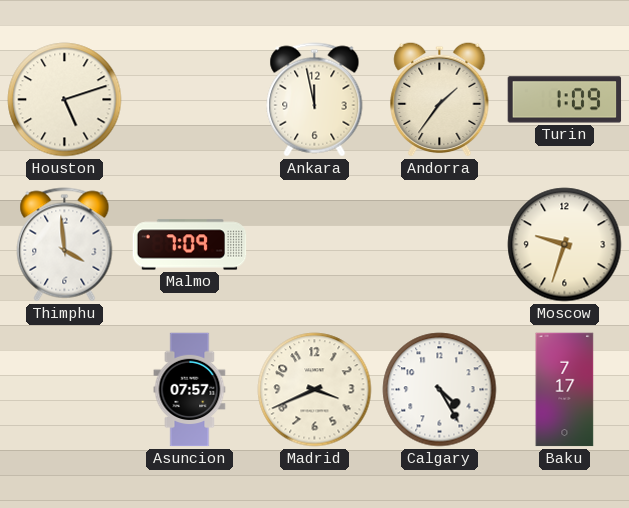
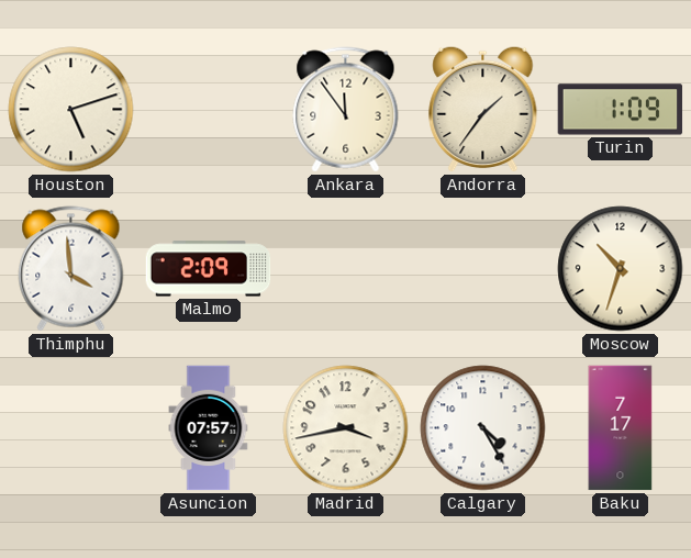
Ankara: 11:58 -> 11:54
Malmo: 7:09 -> 2:09
Moscow: 9:33 -> 10:33
Madrid: 3:41 -> 3:43
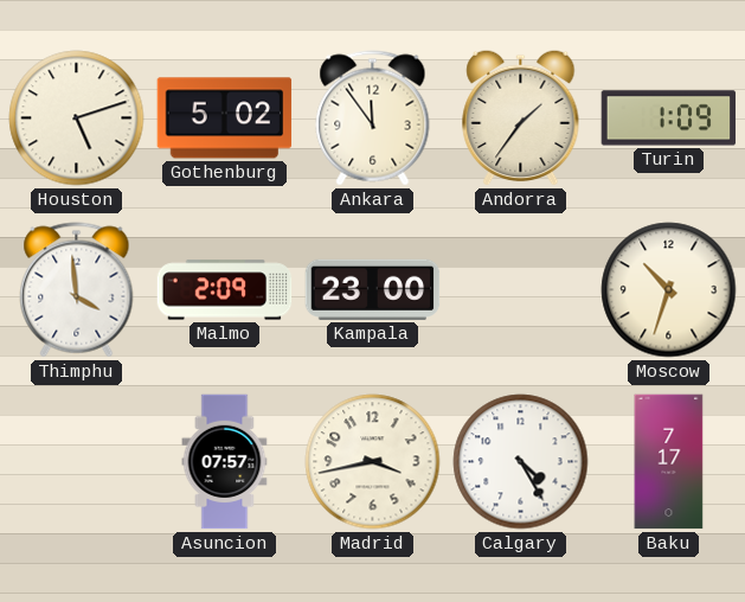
Gothenburg: none -> 5:02
Kampala: none -> 23:00
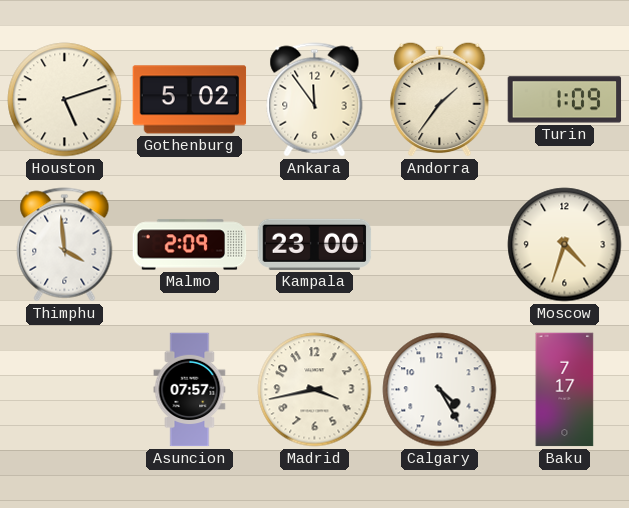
Moscow: 10:33 -> 4:33
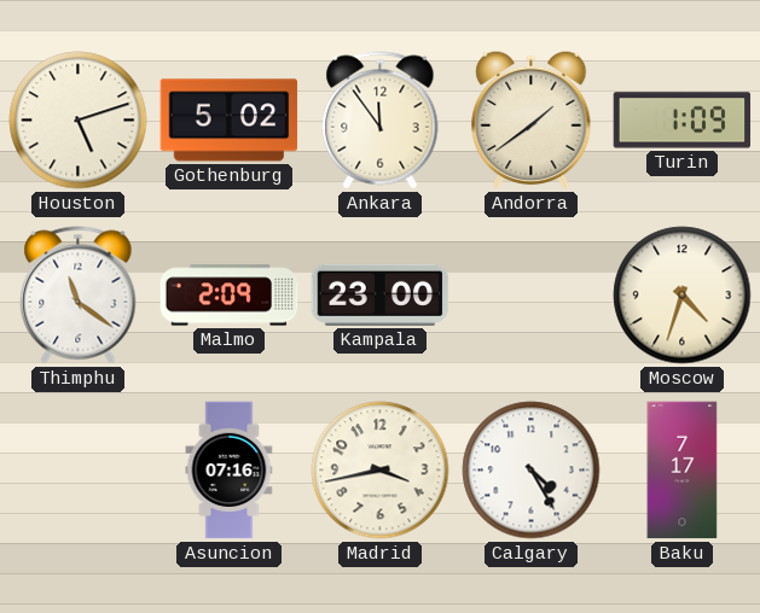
Andorra: 1:36 -> 1:39
Thimphu: 3:59 -> 11:21
Asuncion: 07:57 -> 07:16
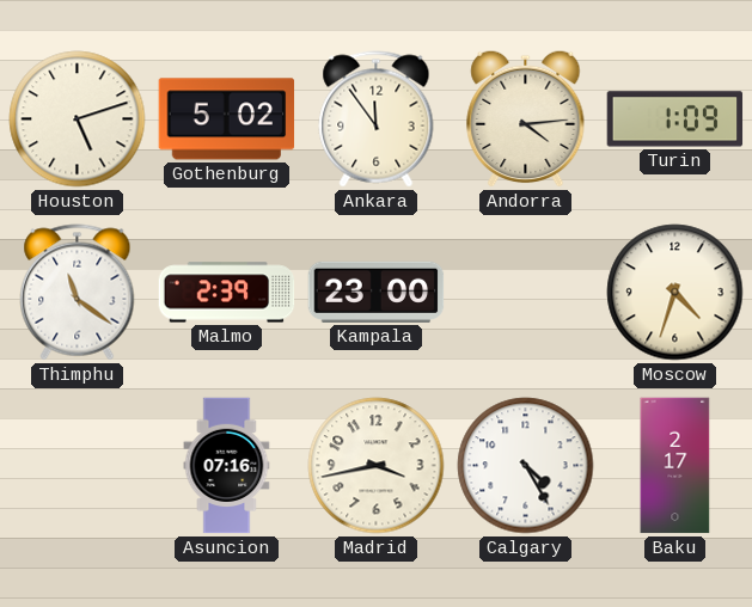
Andorra: 1:39 -> 4:14
Malmo: 2:09 -> 2:39
Baku: 7:17 -> 2:17
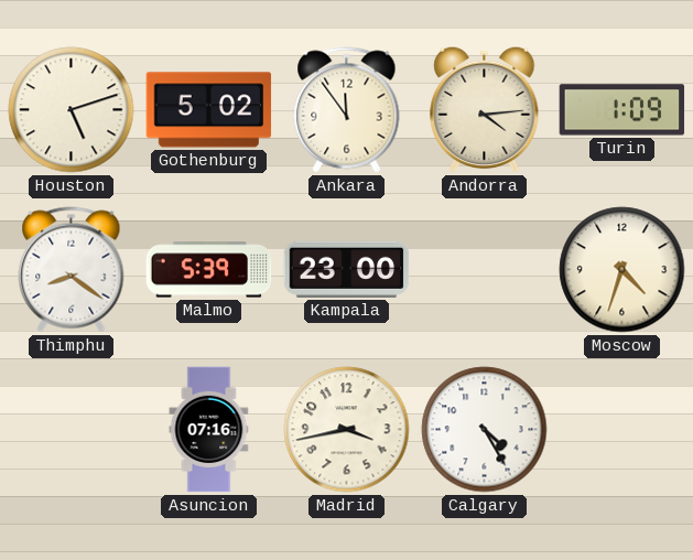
Thimphu: 11:21 -> 8:21
Malmo: 2:39 -> 5:39
Baku: 2:17 -> none
